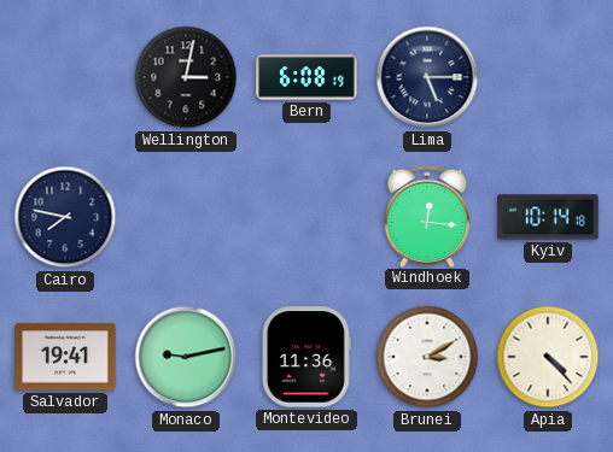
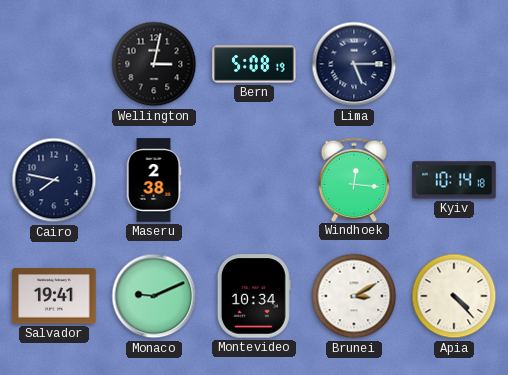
Bern: 6:08 -> 5:08
Maseru: none -> 2:38
Monaco: 9:13 -> 9:11
Montevideo: 11:36 -> 10:34
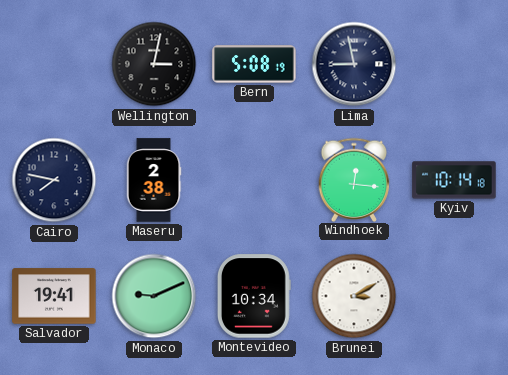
Lima: 5:15 -> 8:58
Apia: 4:23 -> none
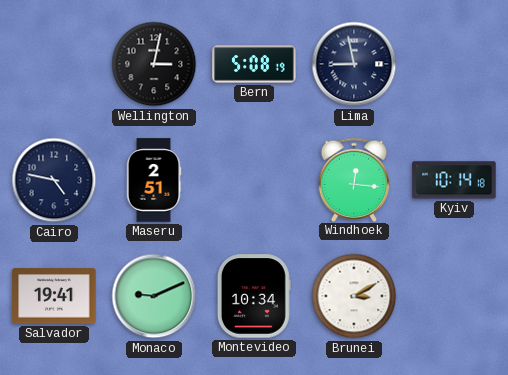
Cairo: 7:47 -> 4:47
Maseru: 2:38 -> 2:51
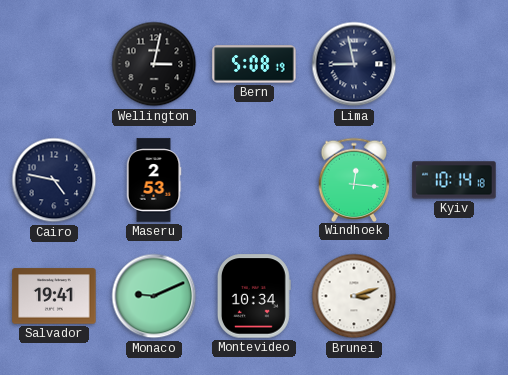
Maseru: 2:51 -> 2:53
Brunei: 3:10 -> 3:12
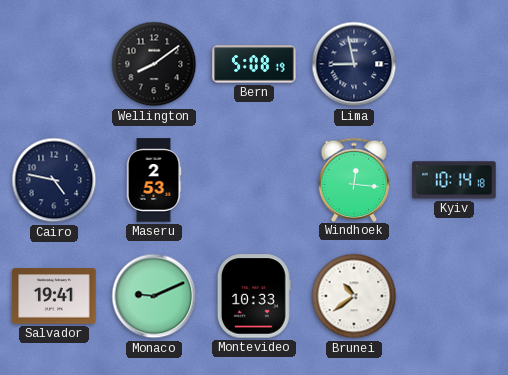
Wellington: 3:02 -> 8:09
Montevideo: 10:34 -> 10:33
Brunei: 3:12 -> 10:39
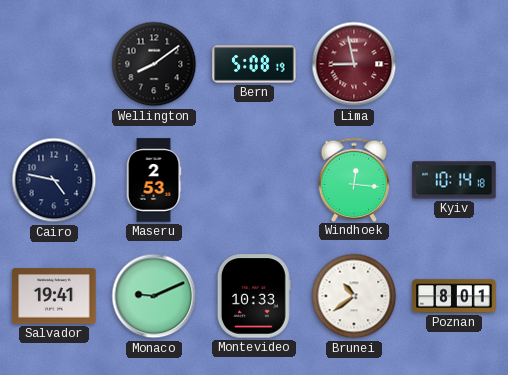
Lima dial: navy -> burgundy
Poznan: none -> 8:01
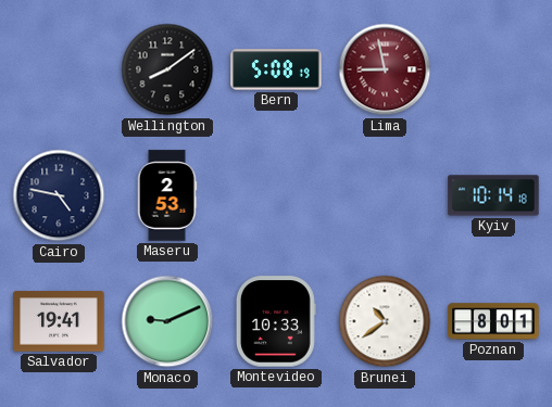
Windhoek: 12:16 -> none
